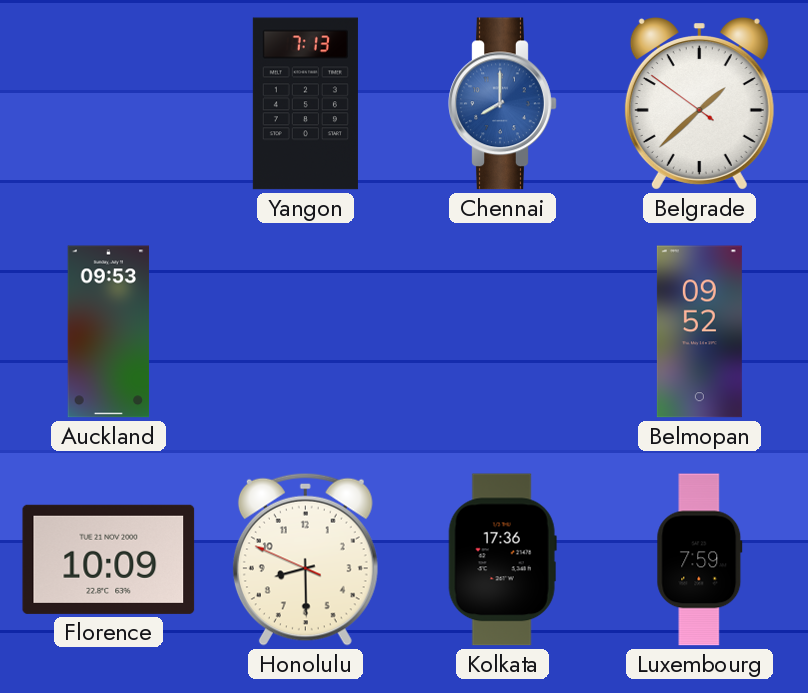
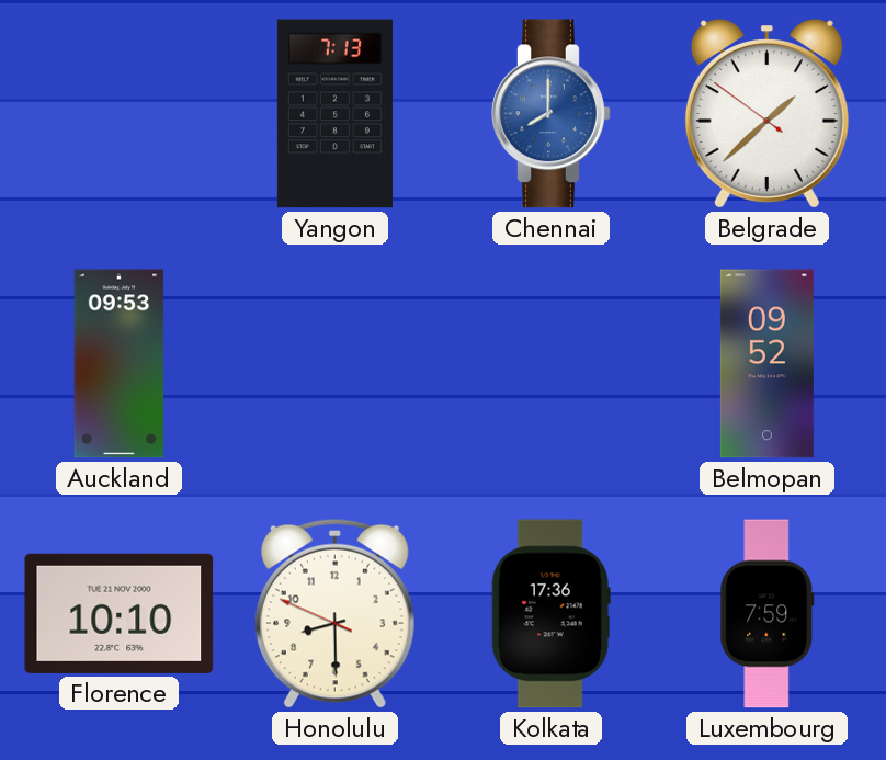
Florence: 10:09 -> 10:10
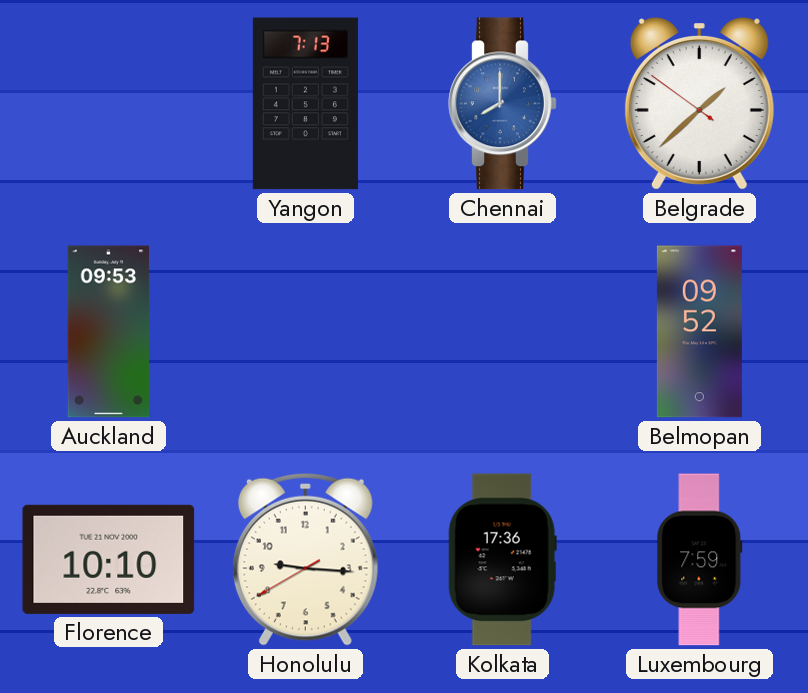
Honolulu: 8:29 -> 9:15
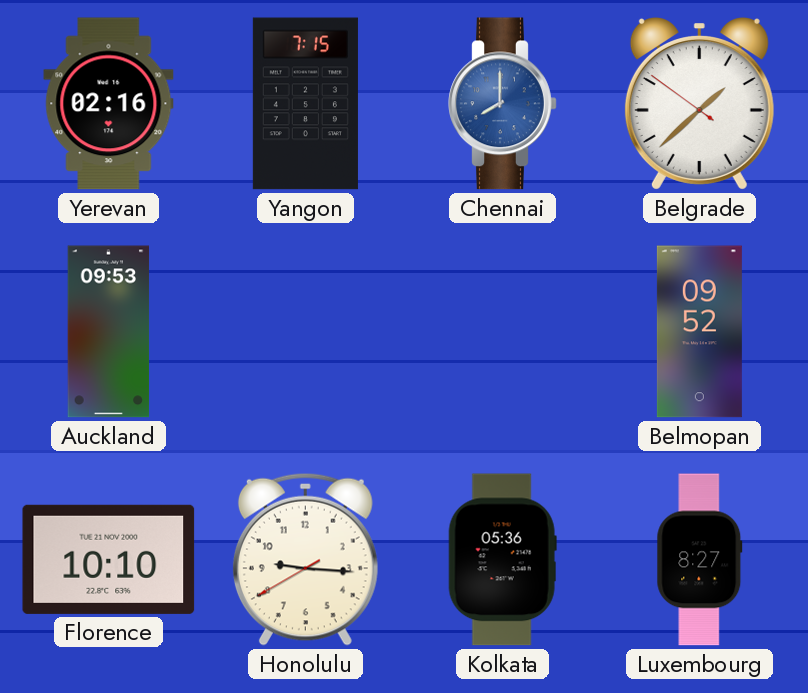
Yerevan: none -> 02:16
Yangon: 7:13 -> 7:15
Kolkata: 17:36 -> 05:36
Luxembourg: 7:59 -> 8:27
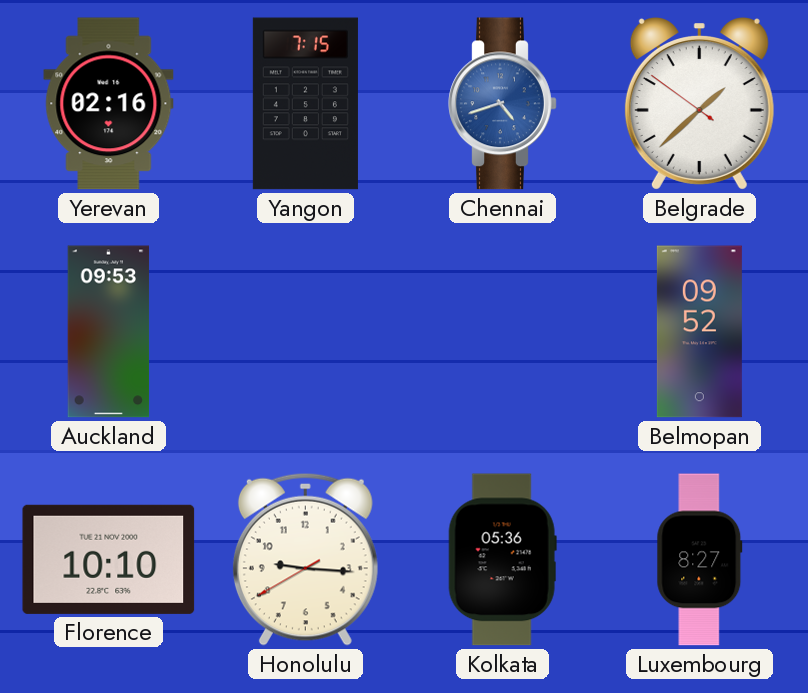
Chennai: 8:00 -> 4:42
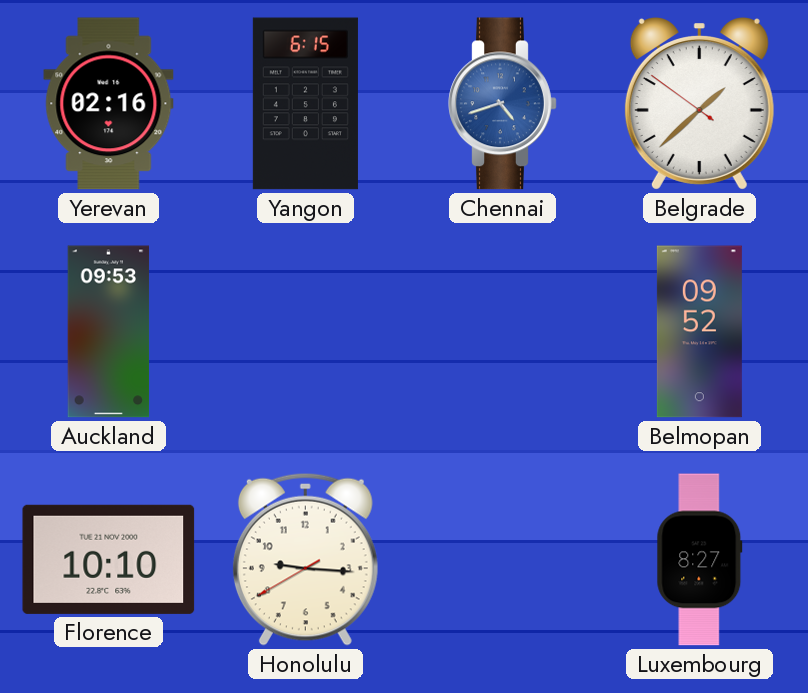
Yangon: 7:15 -> 6:15
Kolkata: 05:36 -> none
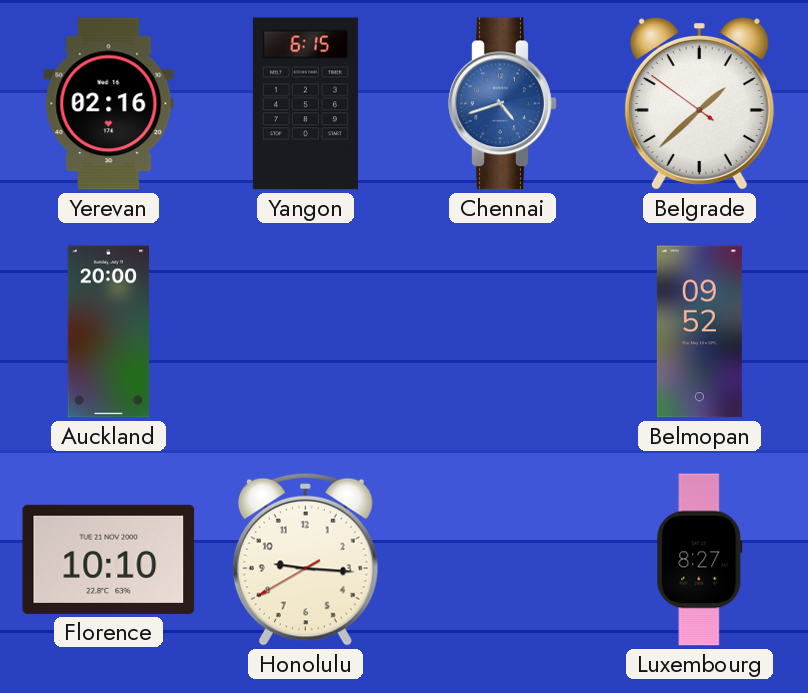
Auckland: 09:53 -> 20:00
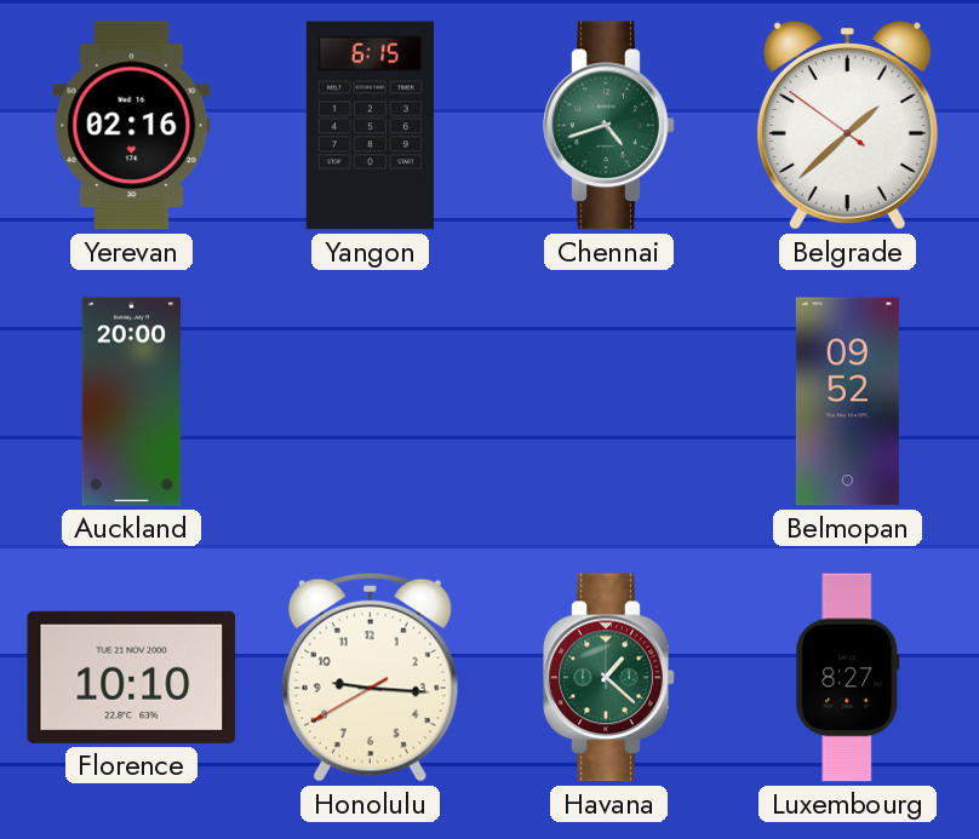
Chennai dial: blue -> green
Havana: none -> 1:22
